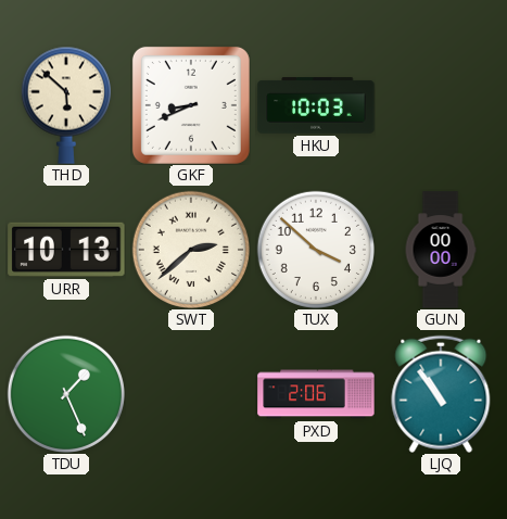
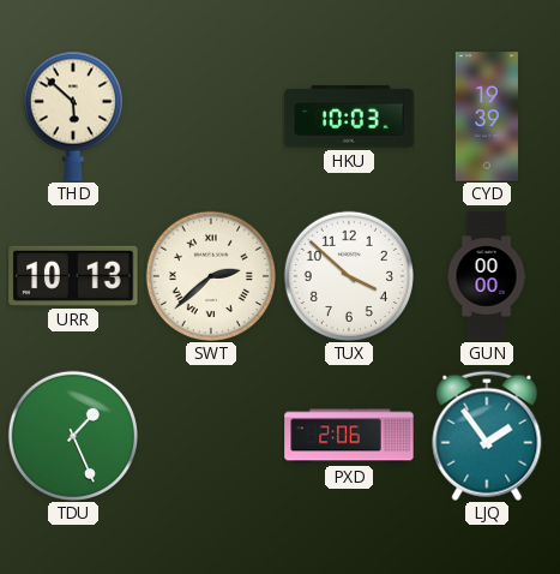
GKF: 8:41 -> none
CYD: none -> 19:39
LJQ: 10:54 -> 1:54
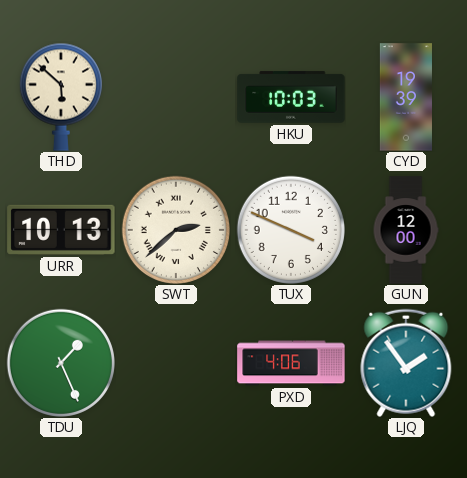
TUX: 3:52 -> 3:49
GUN: 00:00 -> 12:00
PXD: 2:06 -> 4:06
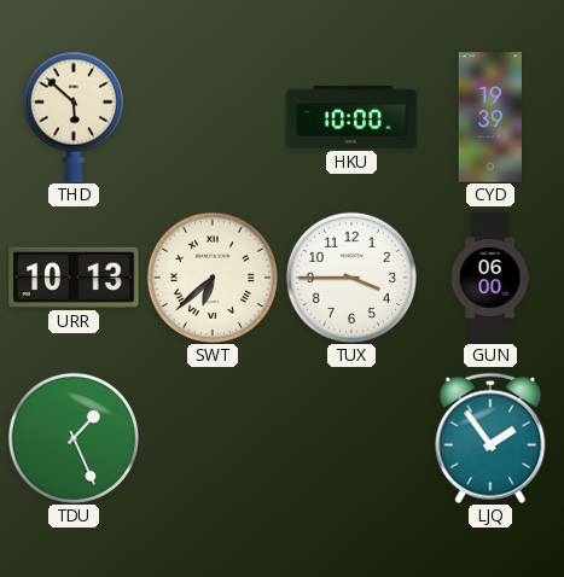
HKU: 10:03 -> 10:00
SWT: 2:38 -> 6:38
TUX: 3:49 -> 3:45
GUN: 12:00 -> 06:00
PXD: 4:06 -> none
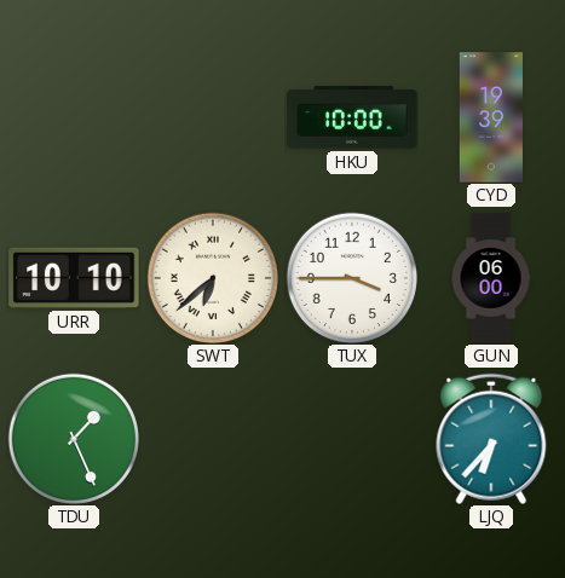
THD: 5:52 -> none
URR: 10:13 -> 10:10
LJQ: 1:54 -> 6:37
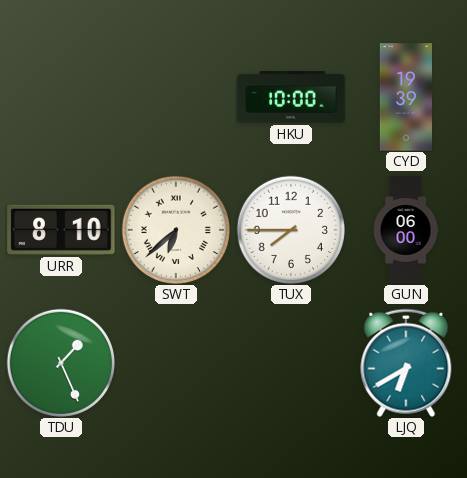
URR: 10:10 -> 8:10
TUX: 3:45 -> 7:45
LJQ: 6:37 -> 6:40
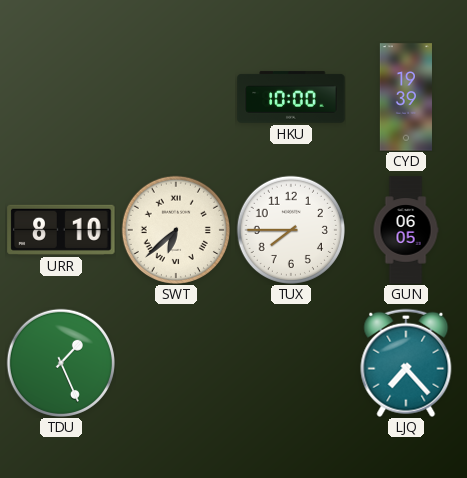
GUN: 06:00 -> 06:05
LJQ: 6:40 -> 7:23
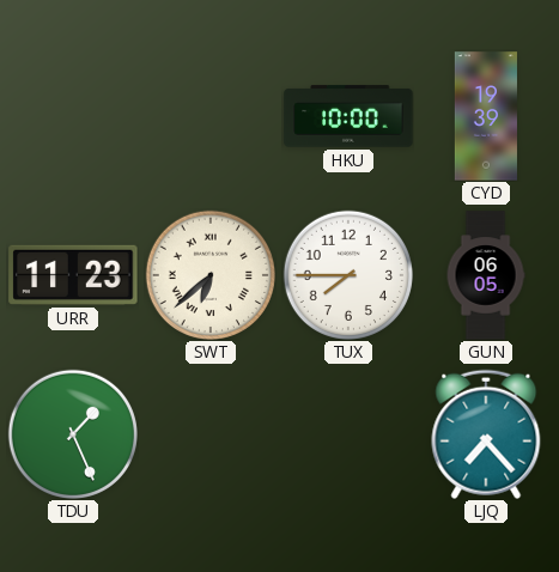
URR: 8:10 -> 11:23
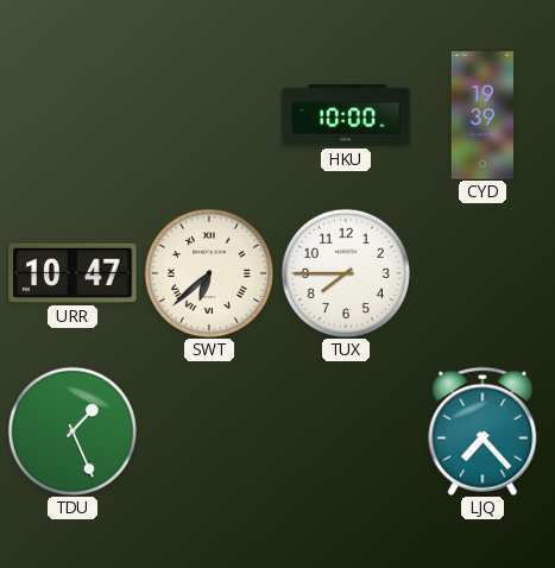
URR: 11:23 -> 10:47
GUN: 06:05 -> none
